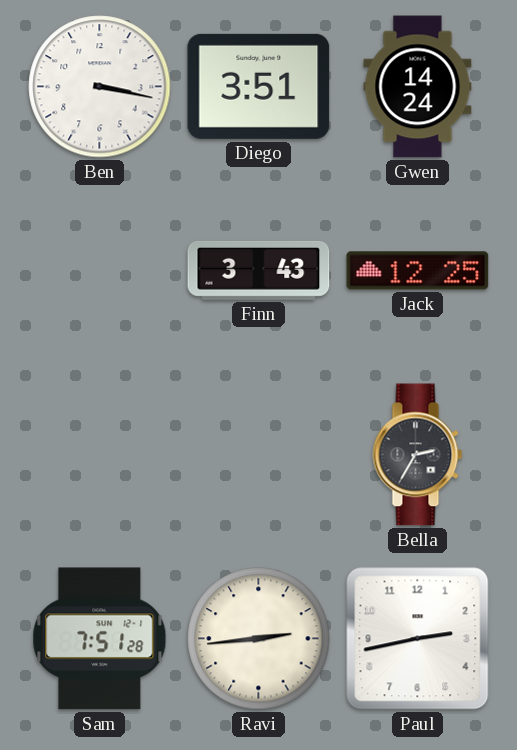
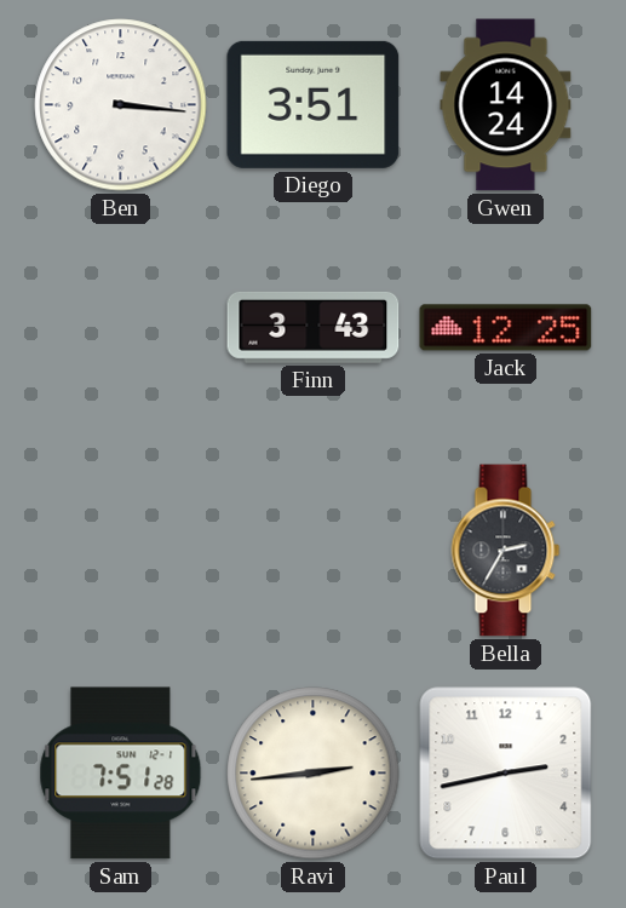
Ben: 3:17 -> 3:16
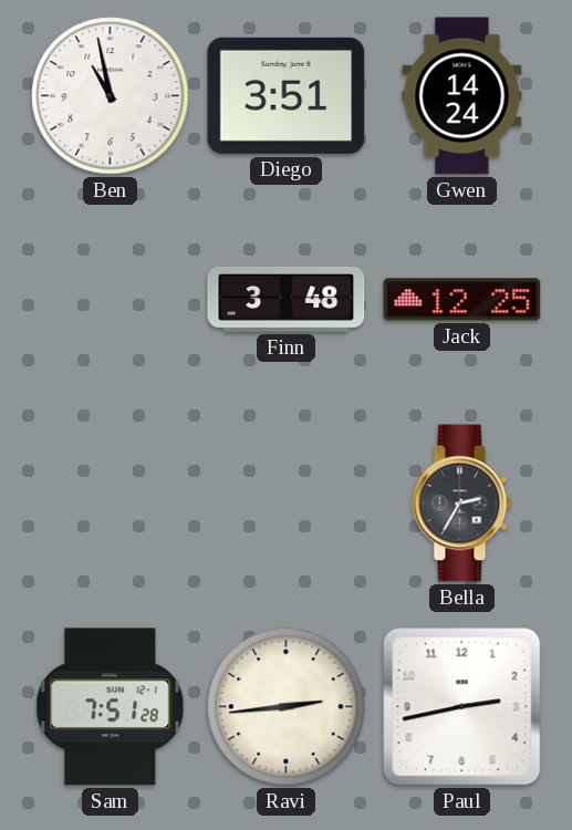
Ben: 3:16 -> 10:58
Finn: 3:43 -> 3:48
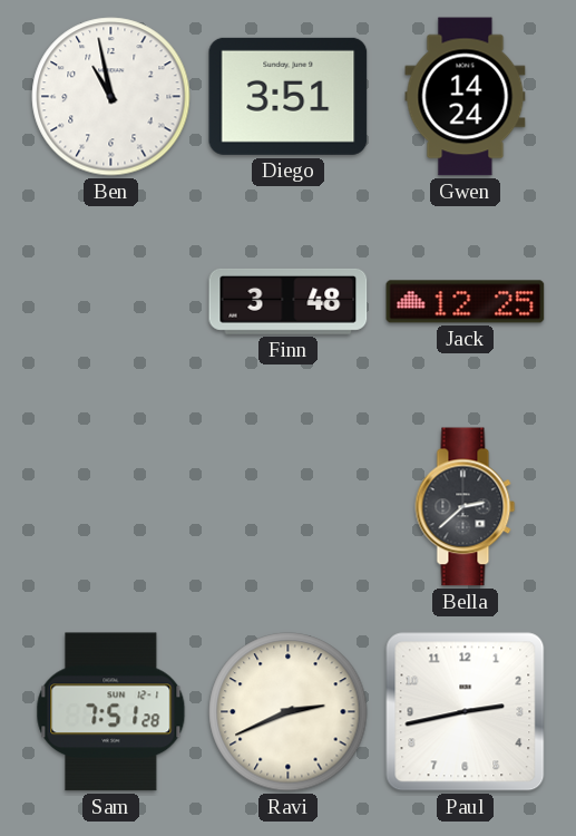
Bella: 2:35 -> 2:38
Ravi: 2:44 -> 2:41
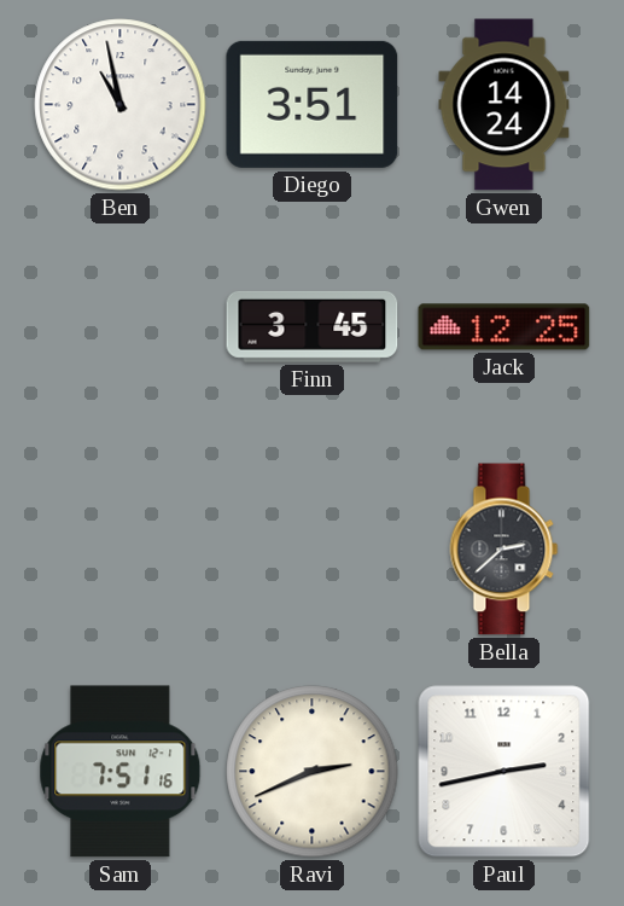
Finn: 3:48 -> 3:45
Sam: 7:51:28 -> 7:51:16
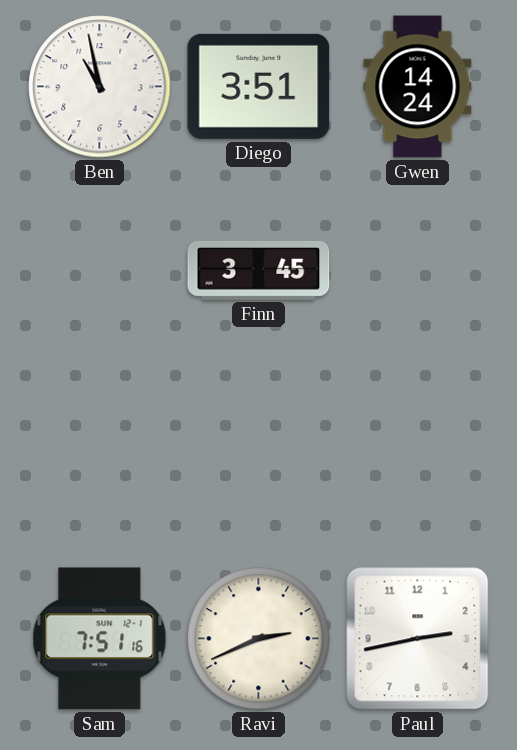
Jack: 12:25 -> none
Bella: 2:38 -> none
